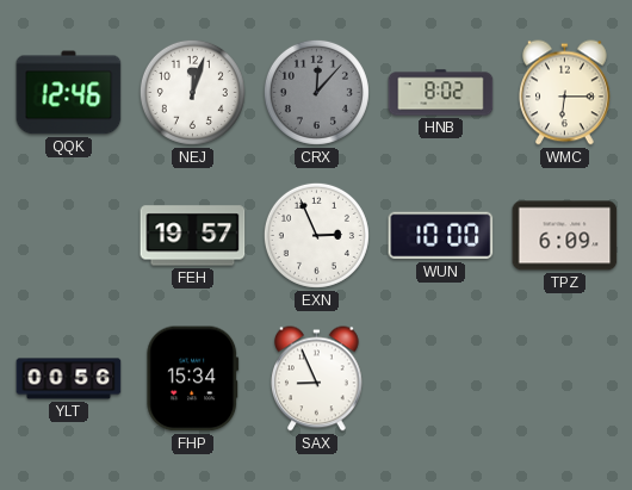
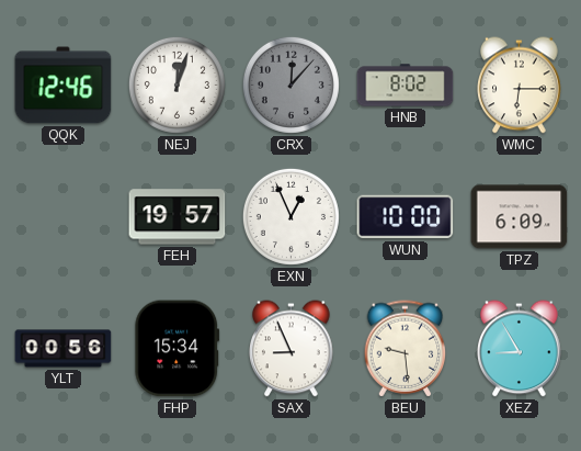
EXN: 2:56 -> 12:56
BEU: none -> 9:29
XEZ: none -> 8:55
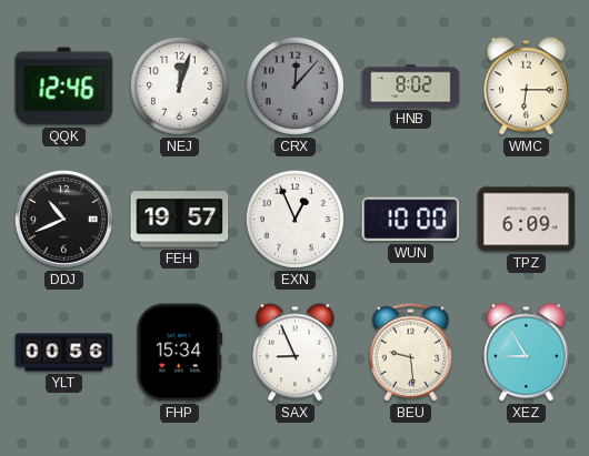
DDJ: none -> 10:41
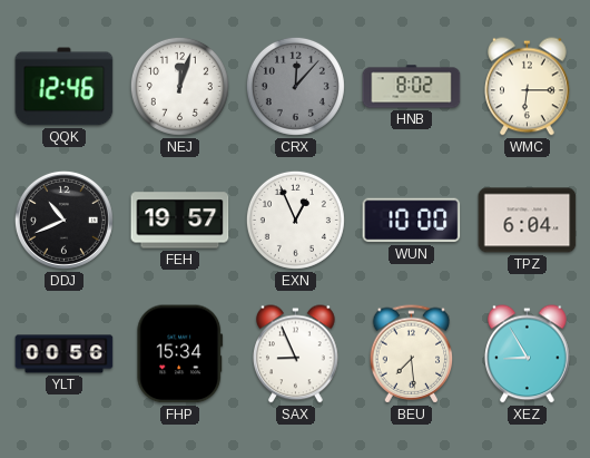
TPZ: 6:09 -> 6:04
BEU: 9:29 -> 7:29
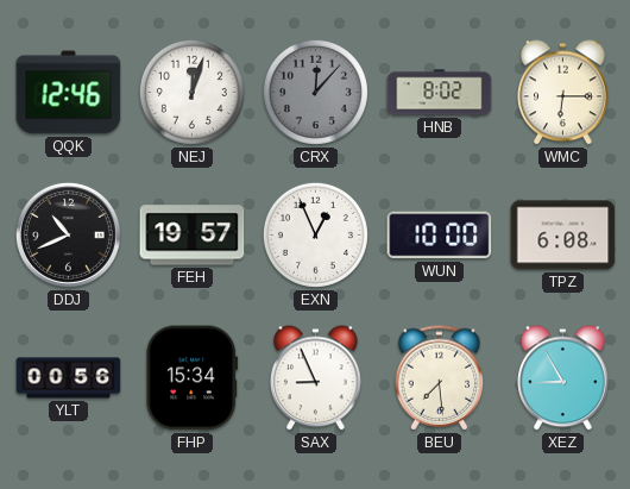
TPZ: 6:04 -> 6:08
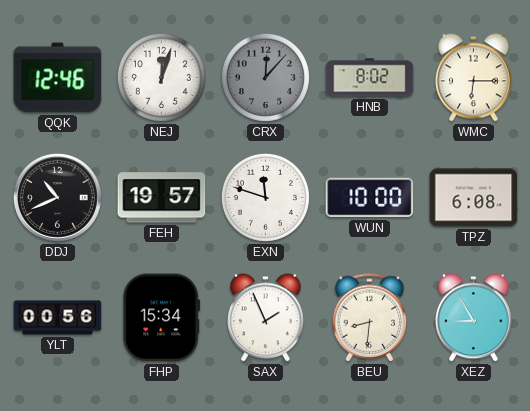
EXN: 12:56 -> 11:48
SAX: 8:56 -> 1:56
BEU: 7:29 -> 8:31
